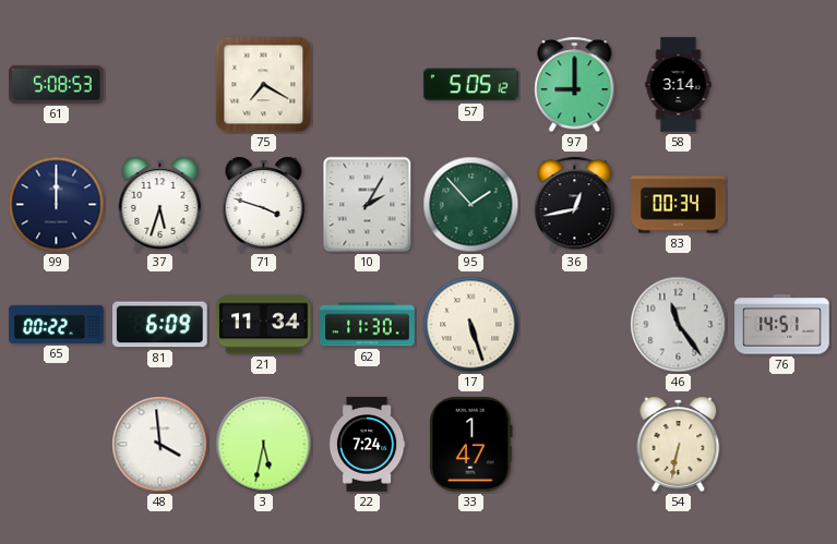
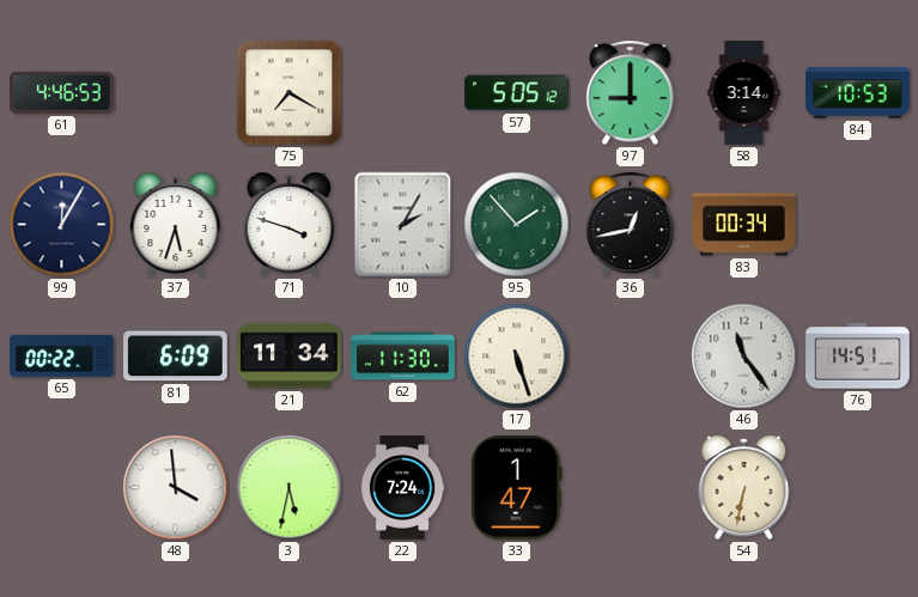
61: 5:08 -> 4:46
84: none -> 10:53
99: 12:00 -> 12:05
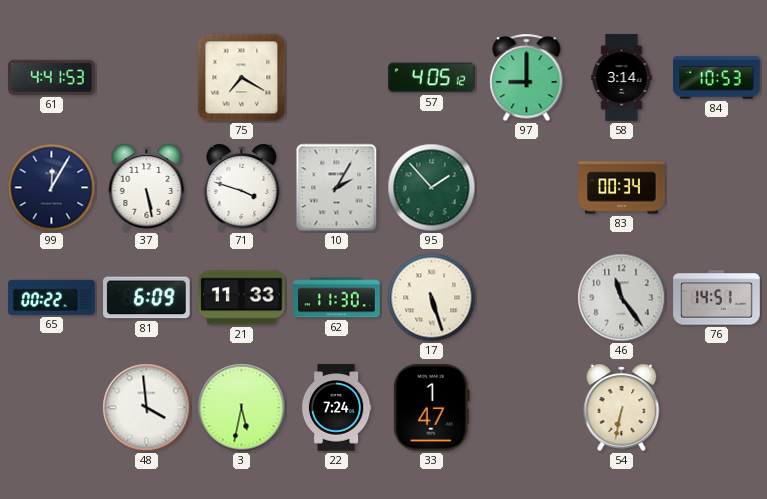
61: 4:46 -> 4:41
57: 5:05 -> 4:05
37: 5:33 -> 5:28
36: 12:43 -> none
21: 11:34 -> 11:33
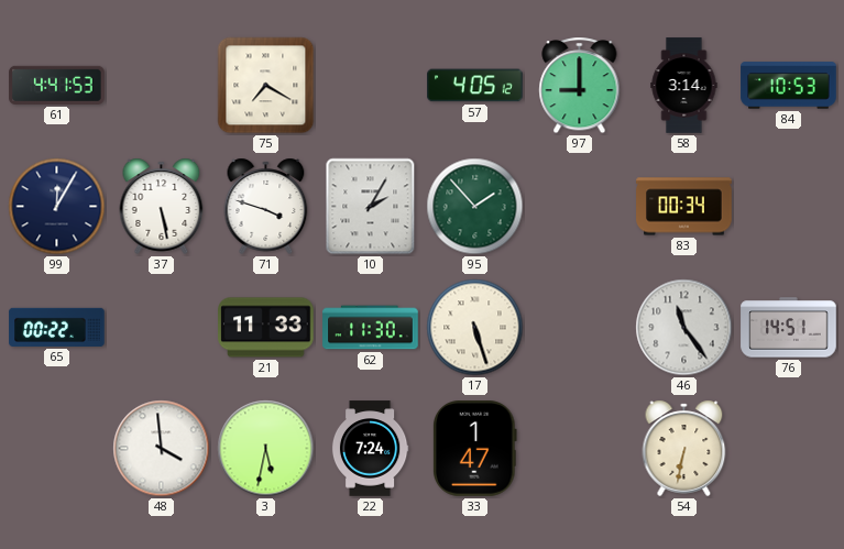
81: 6:09 -> none
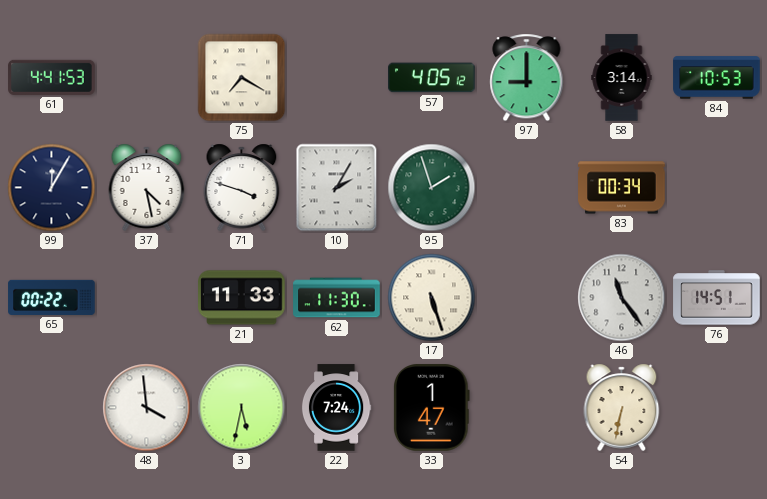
37: 5:28 -> 4:28
95: 1:53 -> 1:57
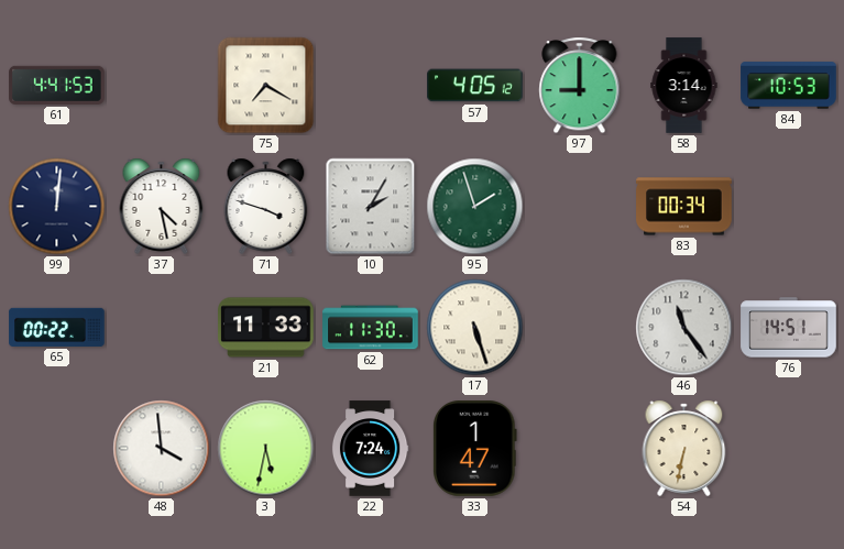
99: 12:05 -> 12:01
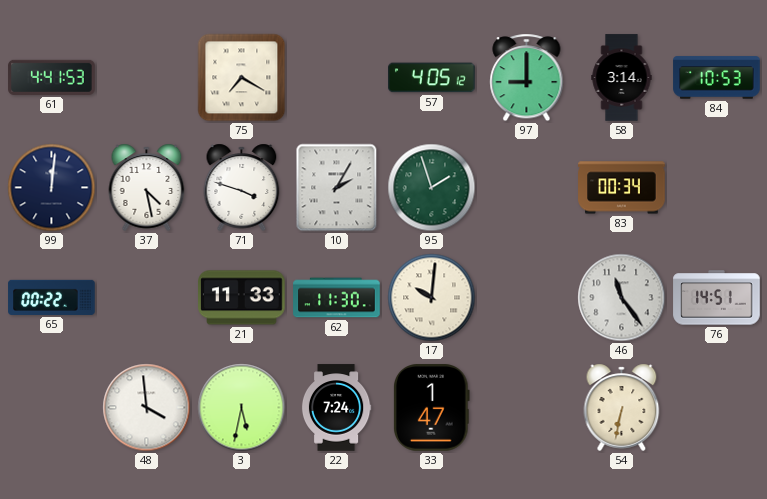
17: 5:27 -> 10:01
